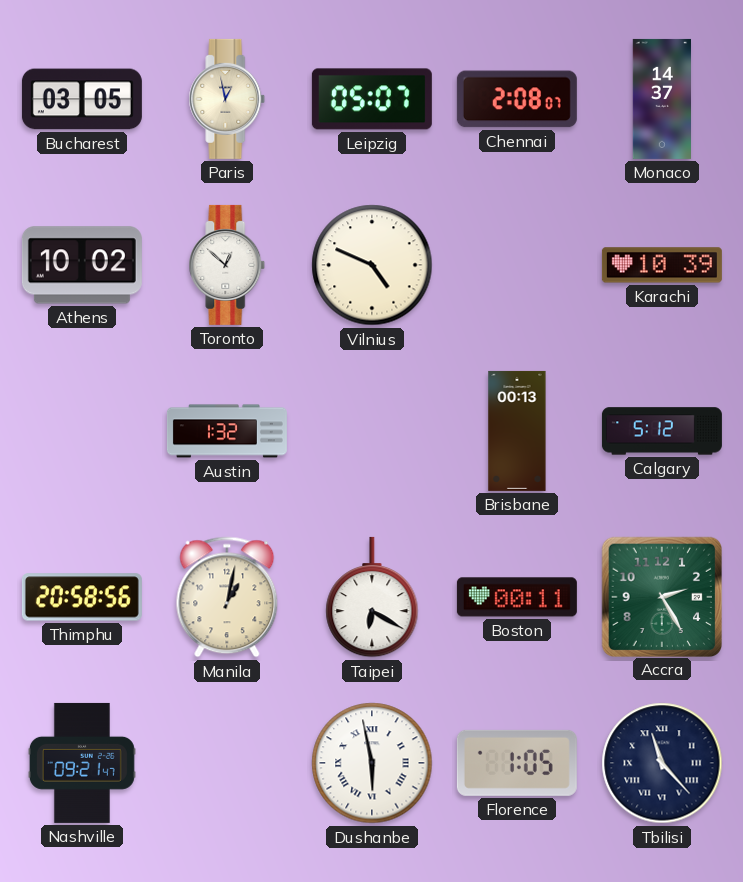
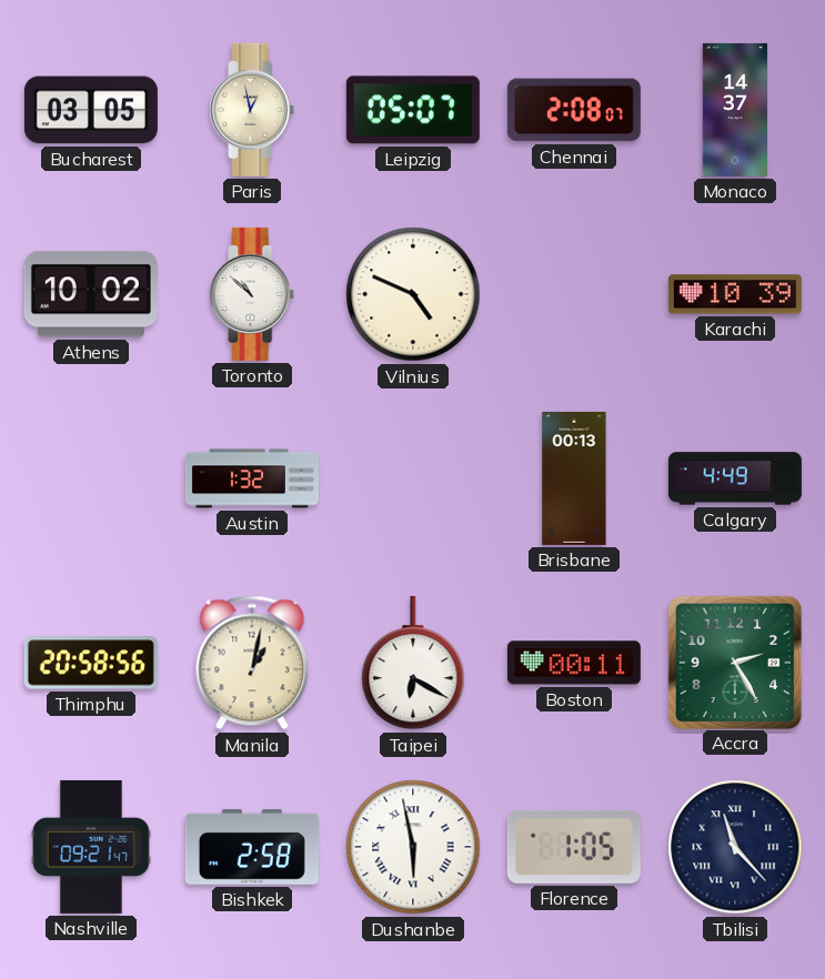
Toronto: 12:52 -> 10:52
Calgary: 5:12 -> 4:49
Bishkek: none -> 2:58
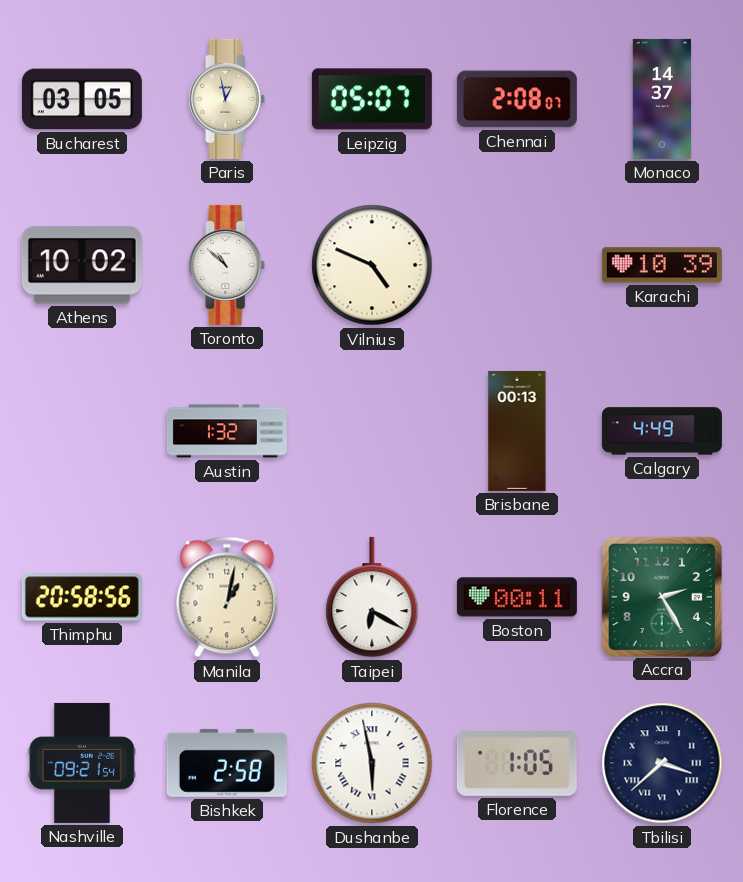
Nashville: 09:21:47 -> 09:21:54
Tbilisi: 11:23 -> 3:38
